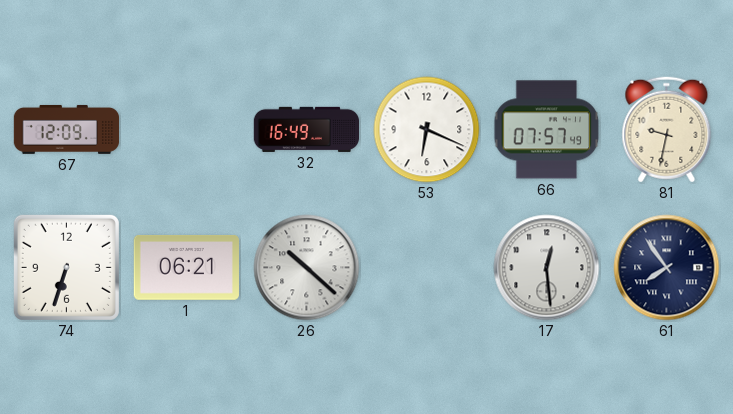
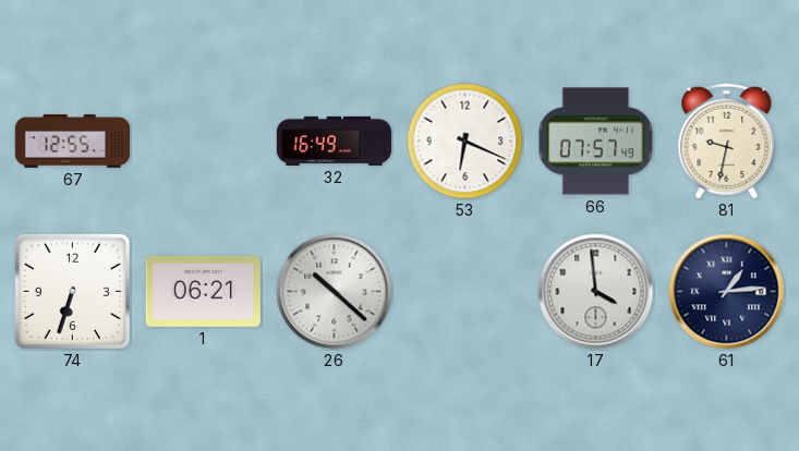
67: 12:09 -> 12:55
17: 12:29 -> 3:59
61: 7:54 -> 1:14
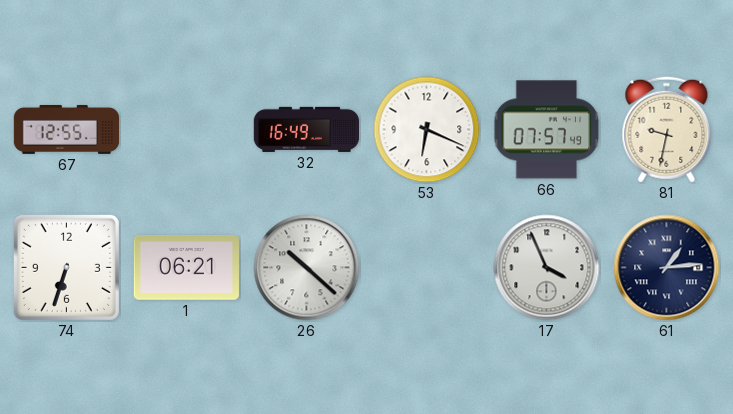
17: 3:59 -> 3:56
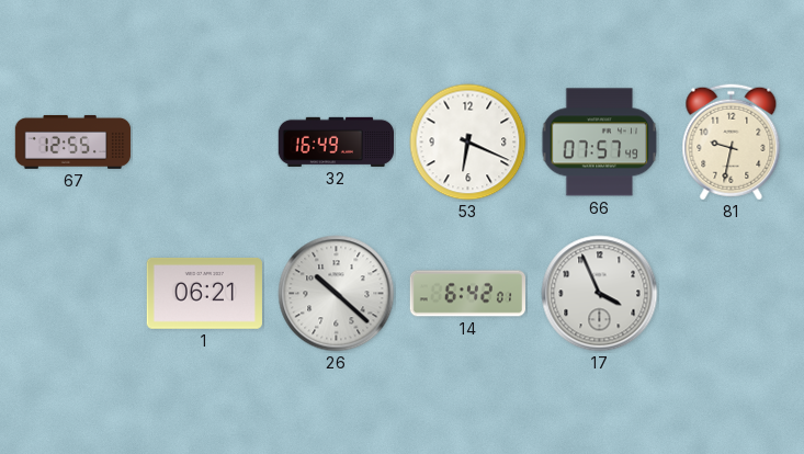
74: 6:33 -> none
14: none -> 6:42
61: 1:14 -> none
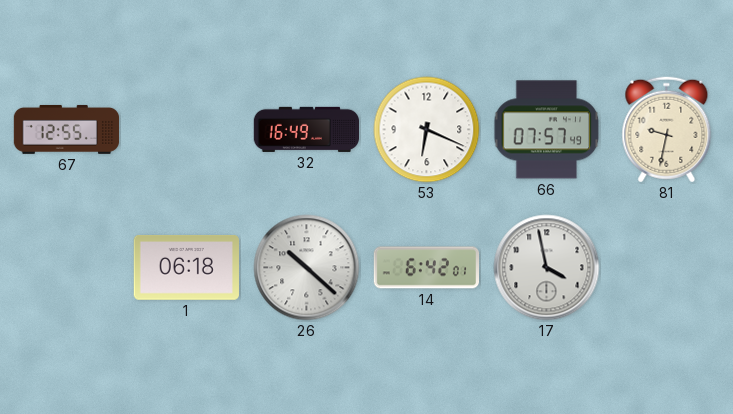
1: 06:21 -> 06:18
17: 3:56 -> 3:58
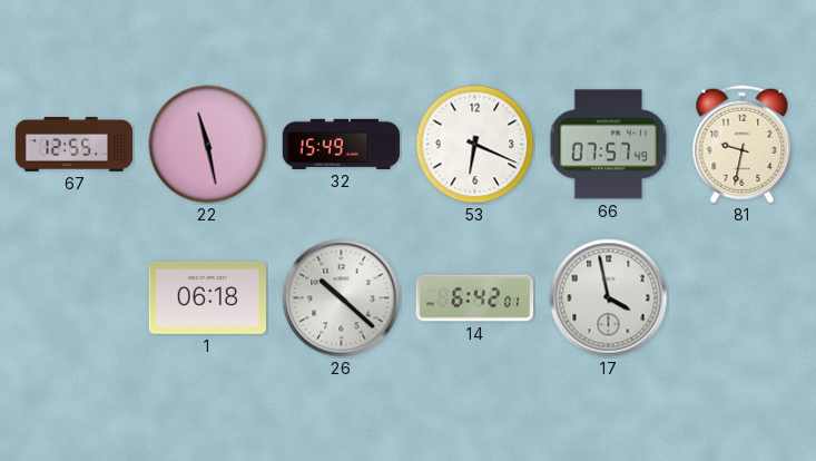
22: none -> 11:28
32: 16:49 -> 15:49
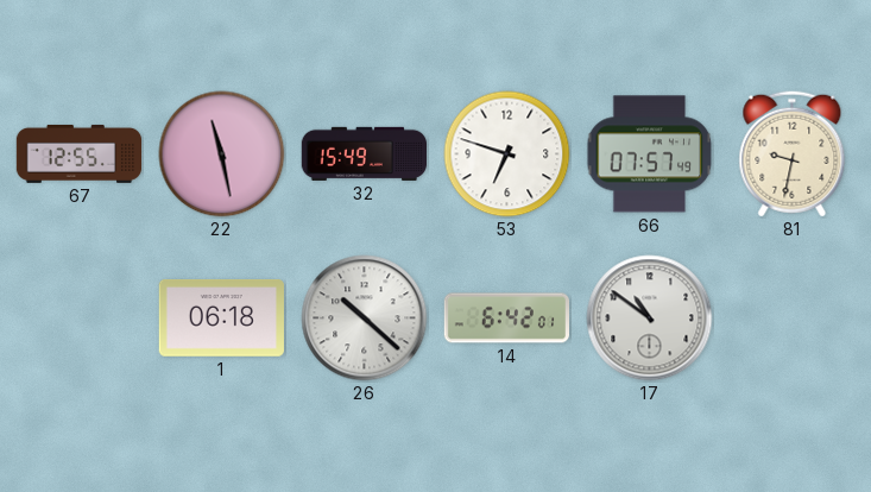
53: 6:19 -> 6:48
17: 3:58 -> 10:51
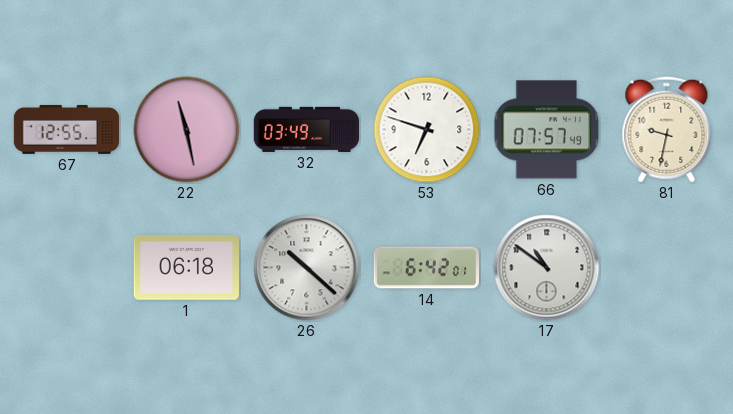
32: 15:49 -> 03:49
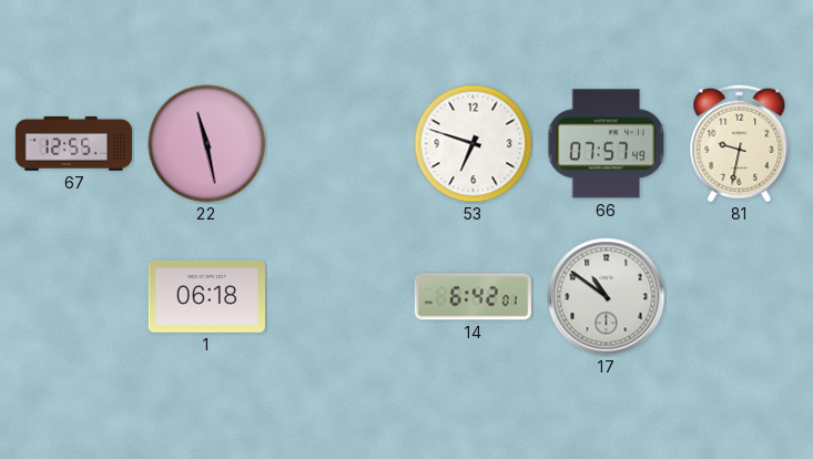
32: 03:49 -> none
26: 10:22 -> none
